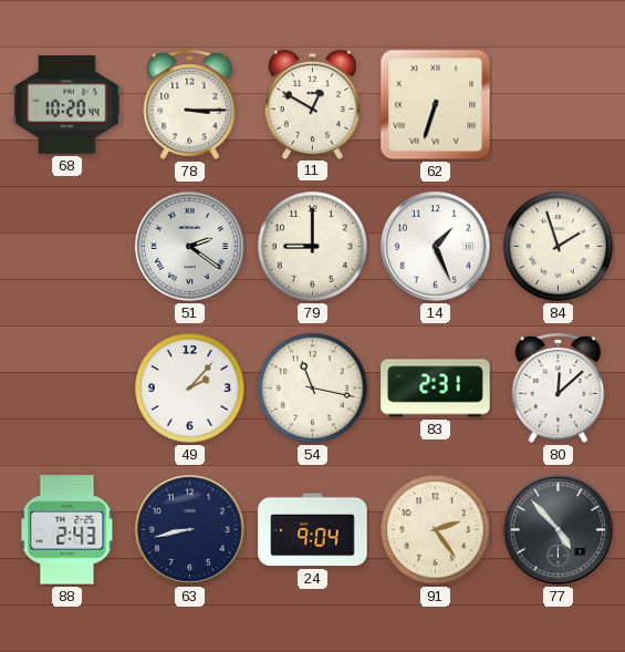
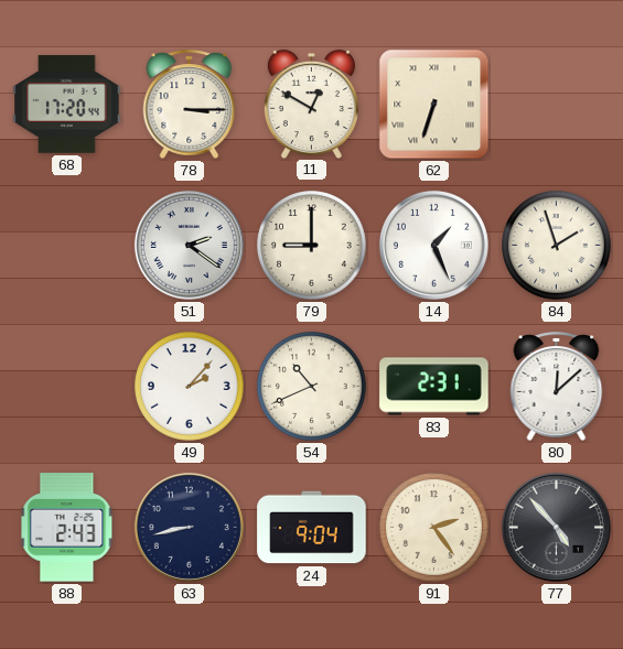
68: 10:20 -> 17:20
54: 11:17 -> 10:41
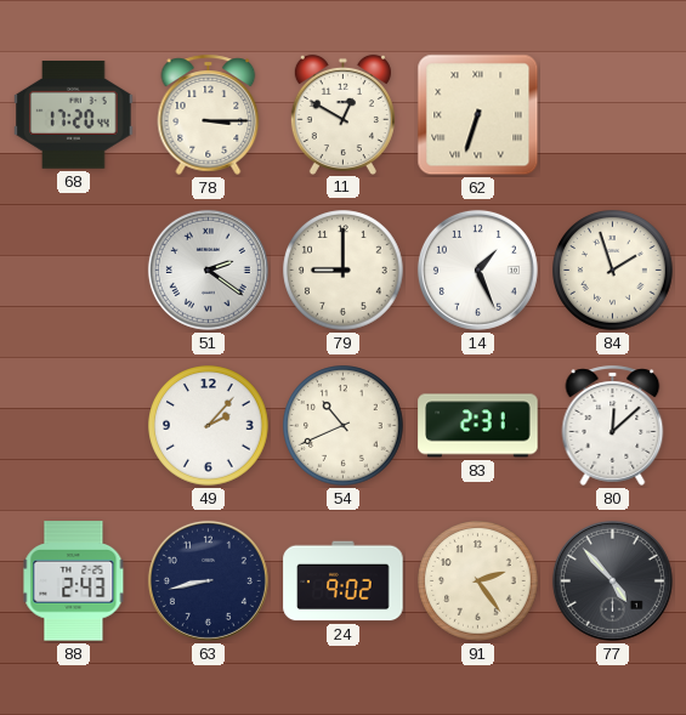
24: 9:04 -> 9:02
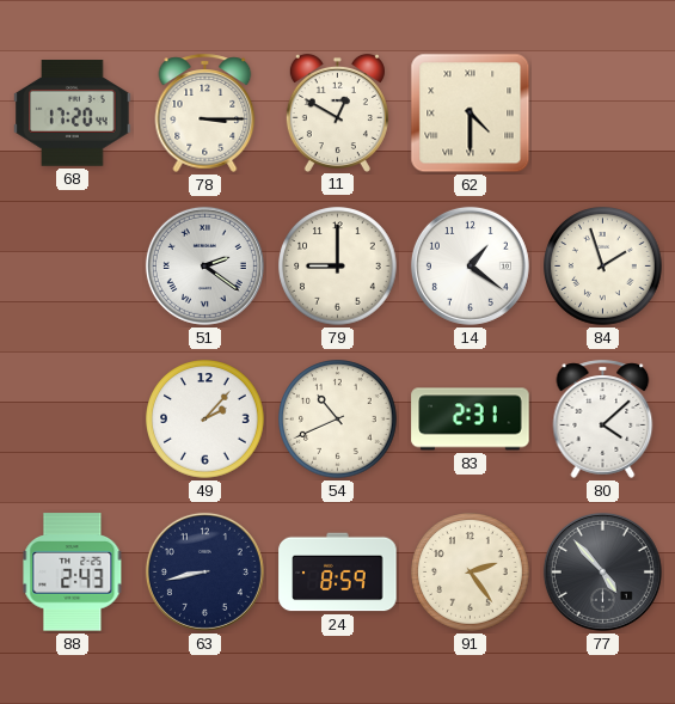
62: 6:33 -> 4:30
14: 1:26 -> 1:21
80: 12:08 -> 4:08
24: 9:02 -> 8:59
